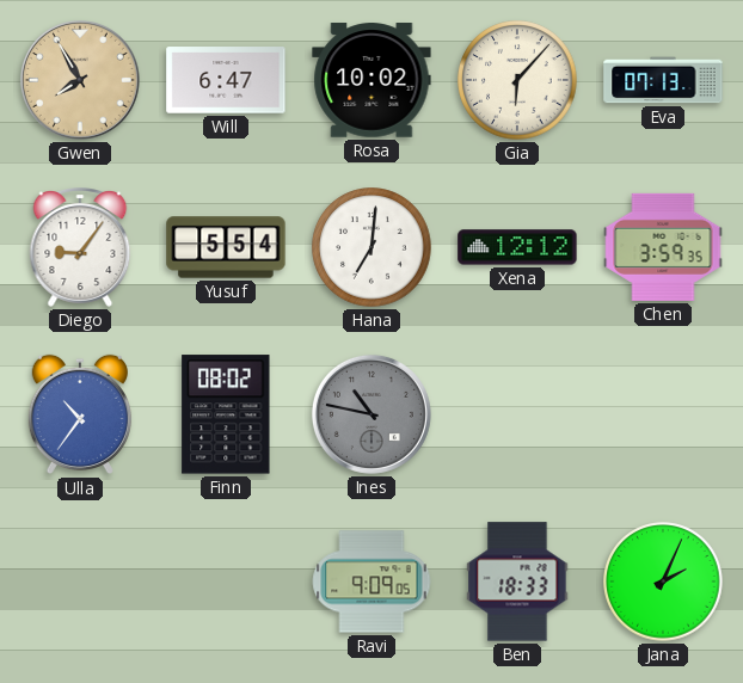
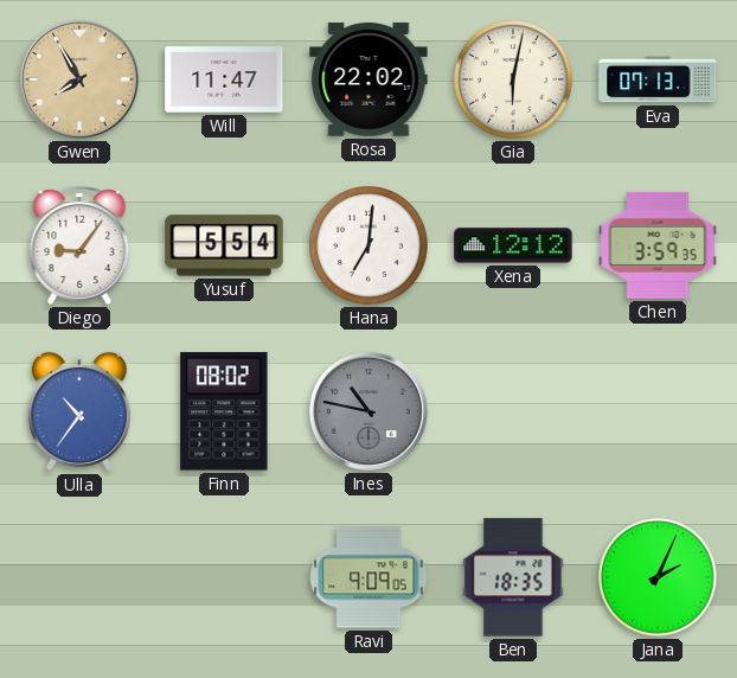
Will: 6:47 -> 11:47
Rosa: 10:02 -> 22:02
Gia: 6:07 -> 6:02
Ben: 18:33 -> 18:35
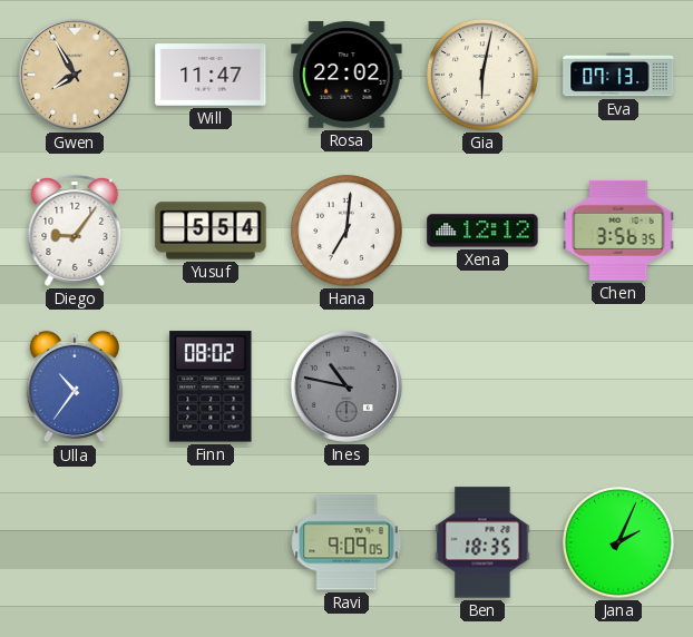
Chen: 3:59 -> 3:56
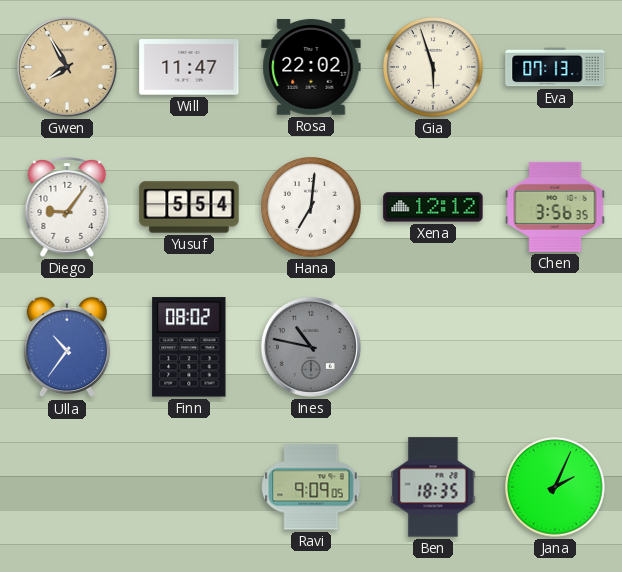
Gia: 6:02 -> 5:57
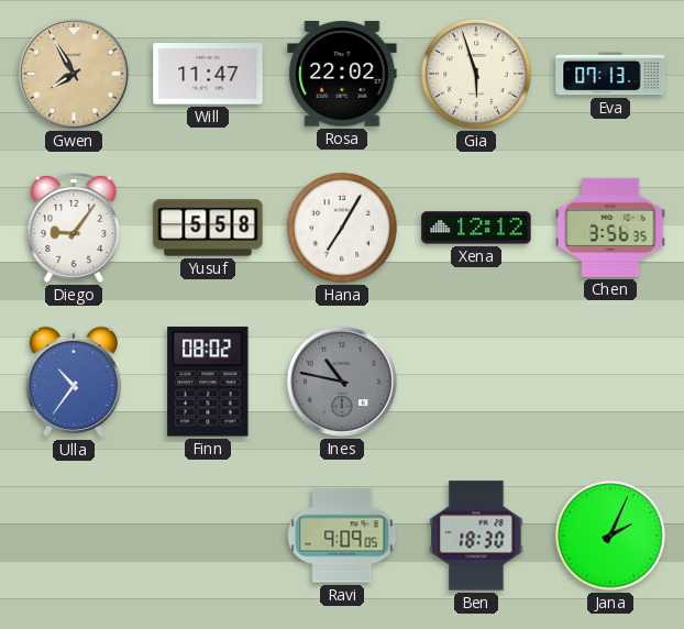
Yusuf: 5:54 -> 5:58
Hana: 7:01 -> 7:05
Ben: 18:35 -> 18:30
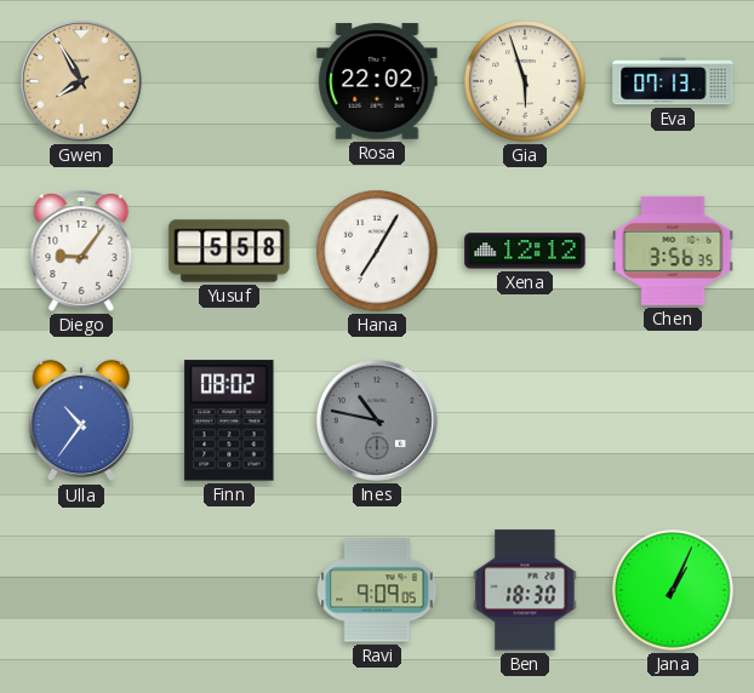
Will: 11:47 -> none
Jana: 2:04 -> 1:04
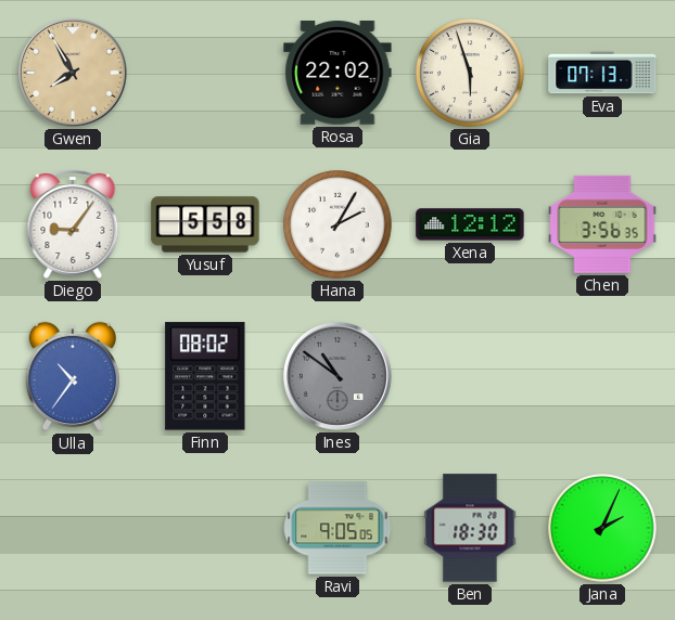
Hana: 7:05 -> 2:05
Ines: 10:47 -> 10:51
Ravi: 9:09 -> 9:05
Jana: 1:04 -> 2:04
